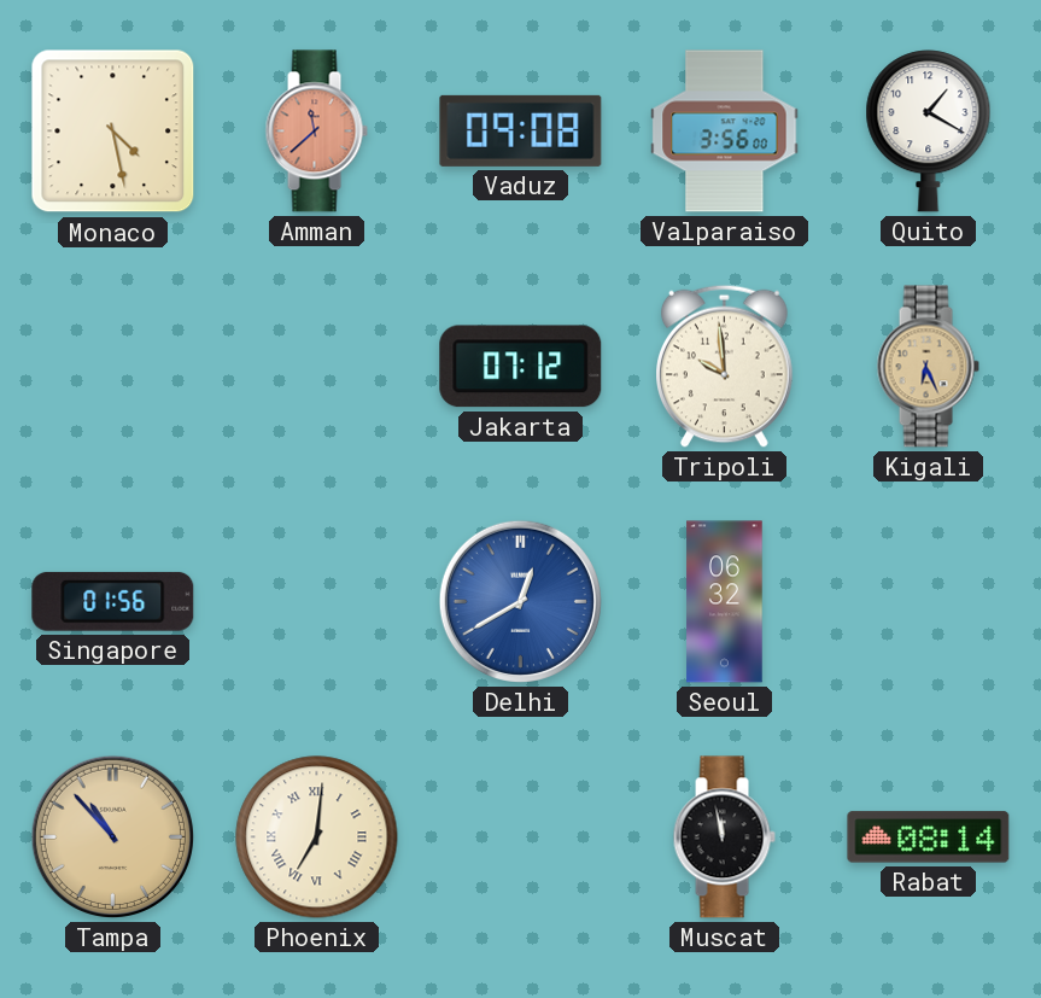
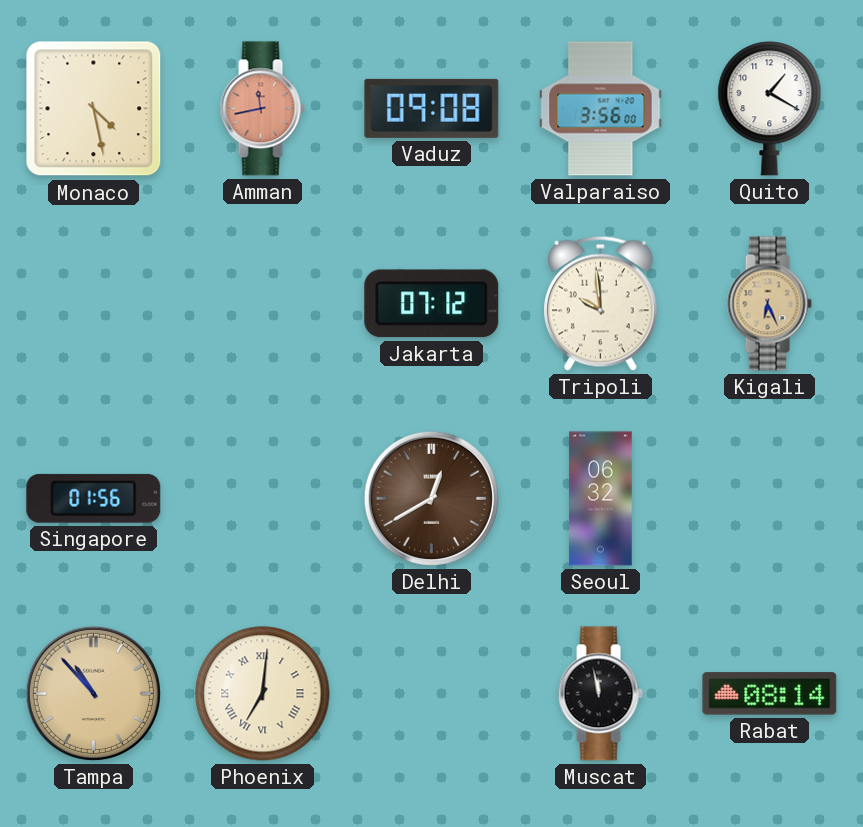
Amman: 11:38 -> 11:43
Delhi dial: blue -> brown
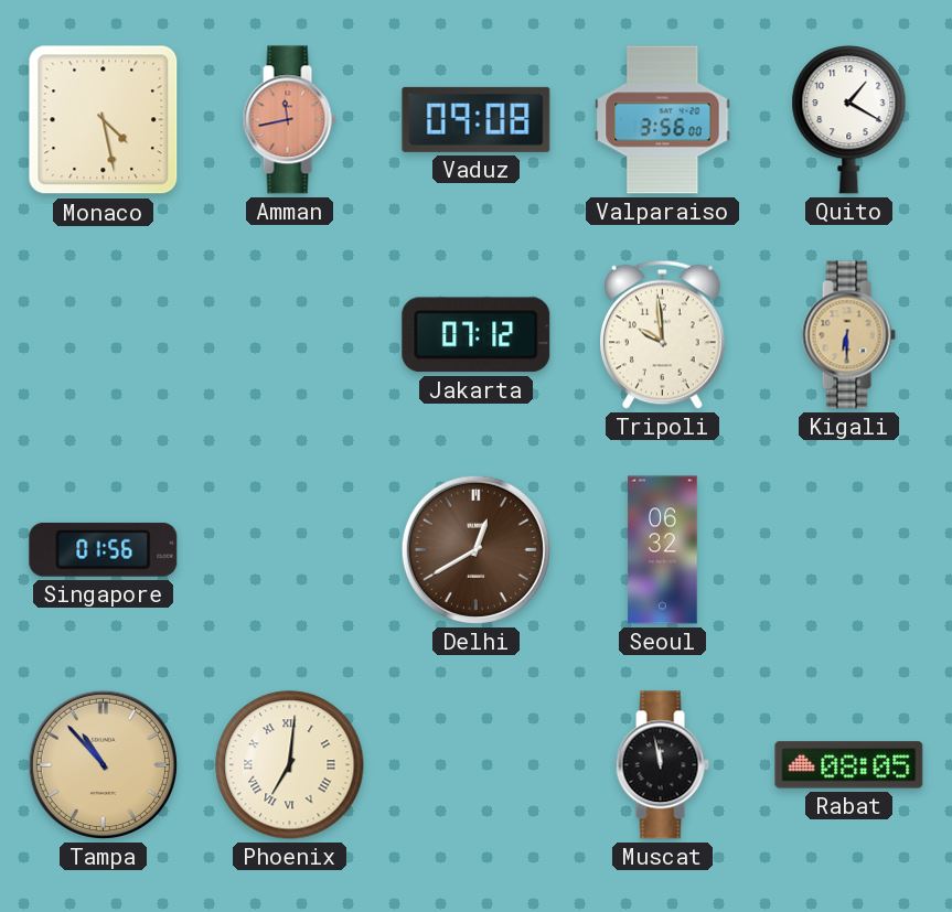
Kigali: 6:26 -> 6:30
Rabat: 08:14 -> 08:05
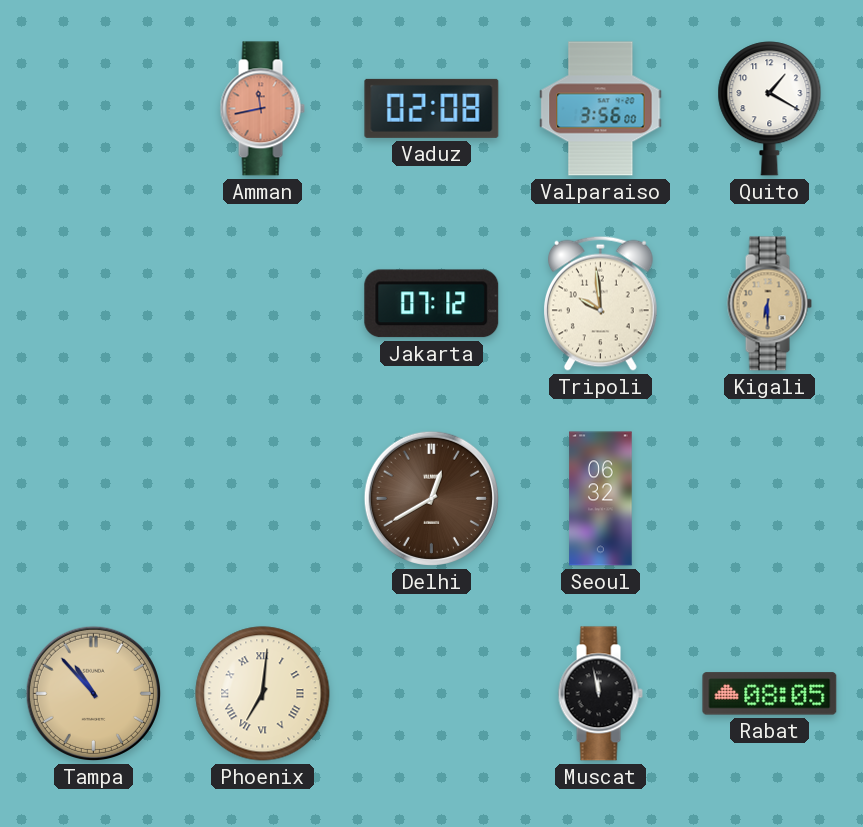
Monaco: 4:28 -> none
Vaduz: 09:08 -> 02:08
Singapore: 01:56 -> none
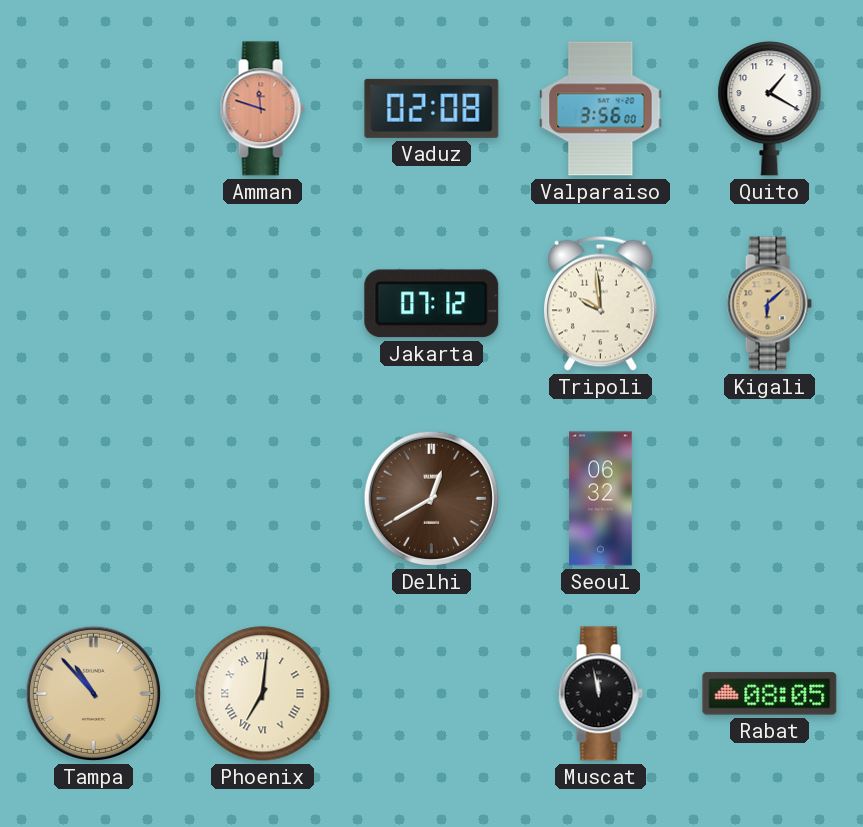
Amman: 11:43 -> 11:48
Kigali: 6:30 -> 6:08
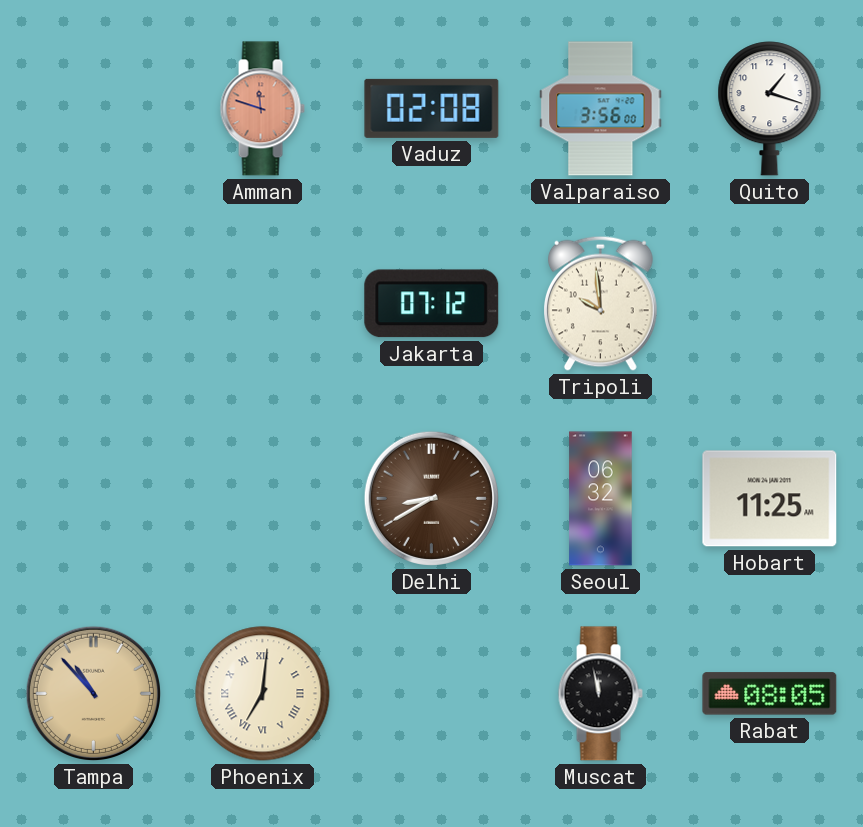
Quito: 1:20 -> 1:18
Kigali: 6:08 -> none
Delhi: 12:40 -> 8:40
Hobart: none -> 11:25
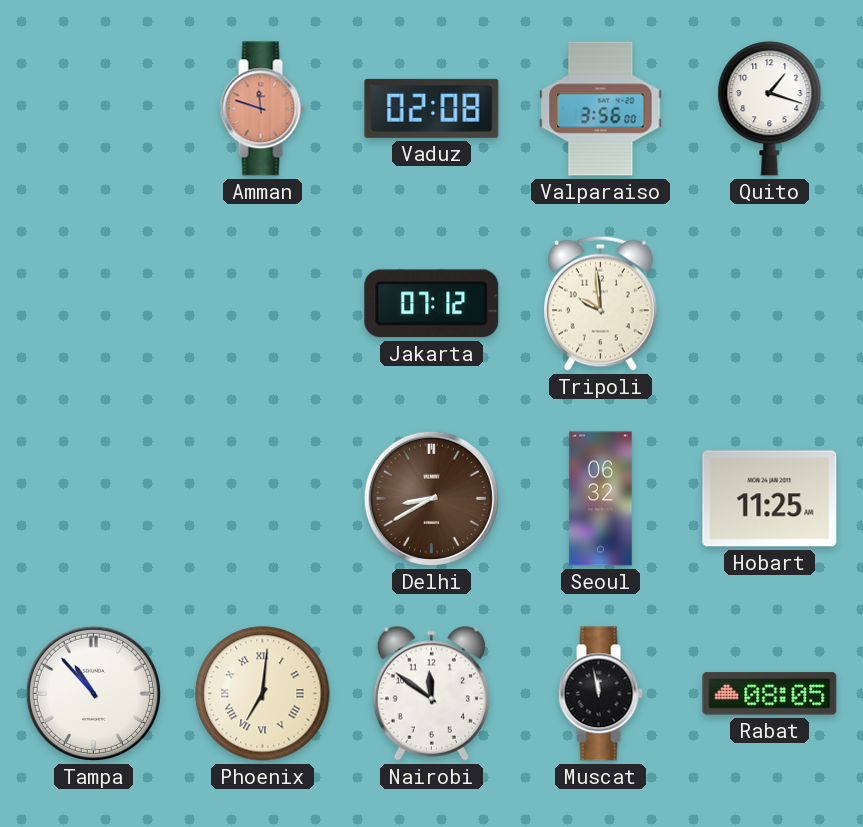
Tampa dial: champagne -> white
Nairobi: none -> 11:51
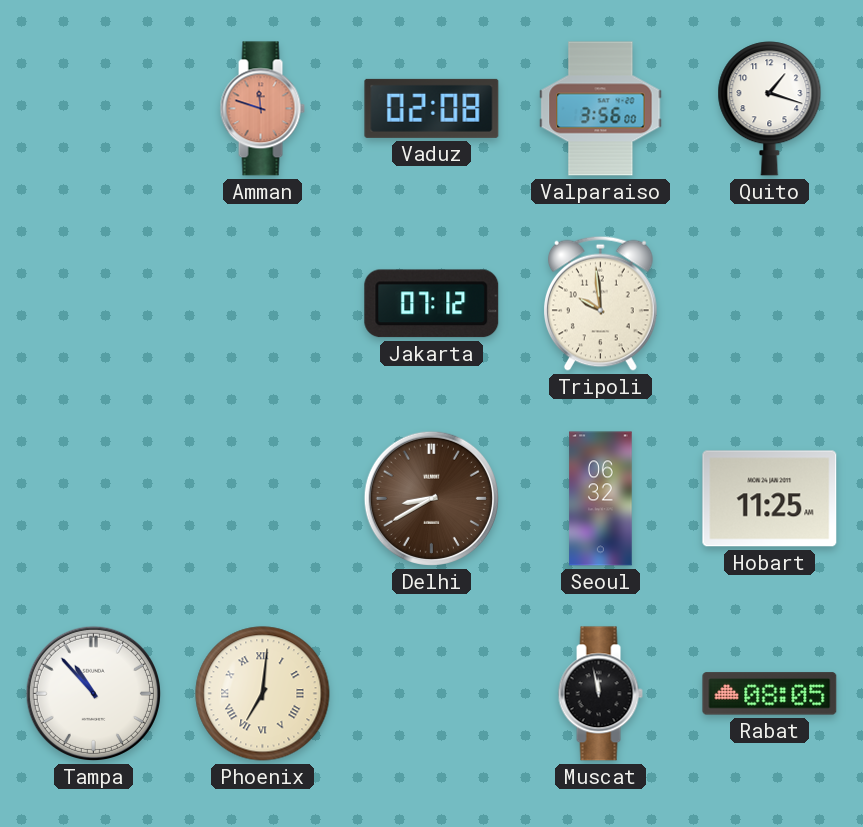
Nairobi: 11:51 -> none
